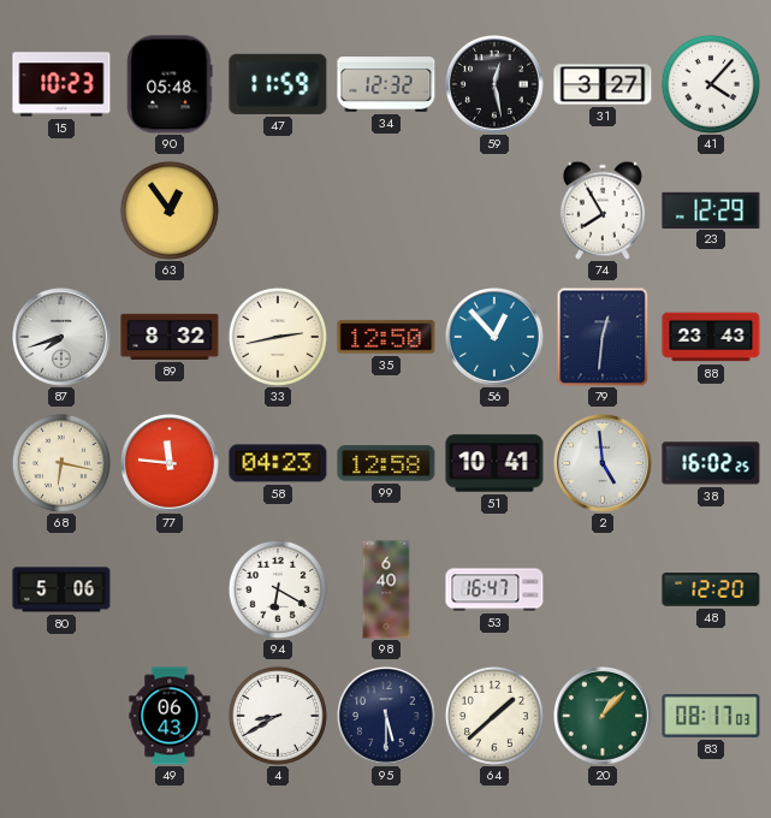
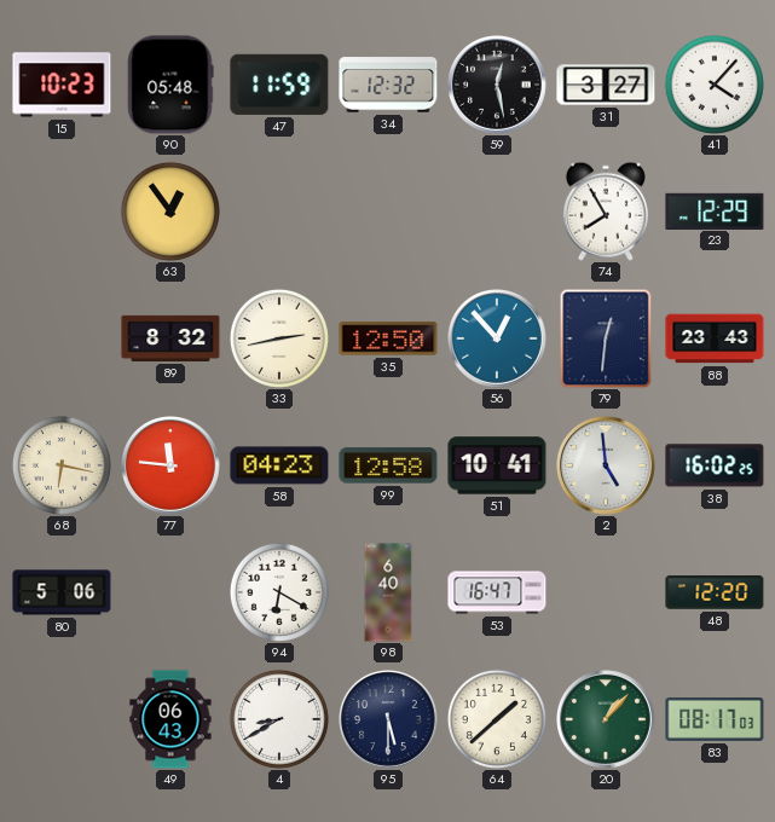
87: 7:42 -> none
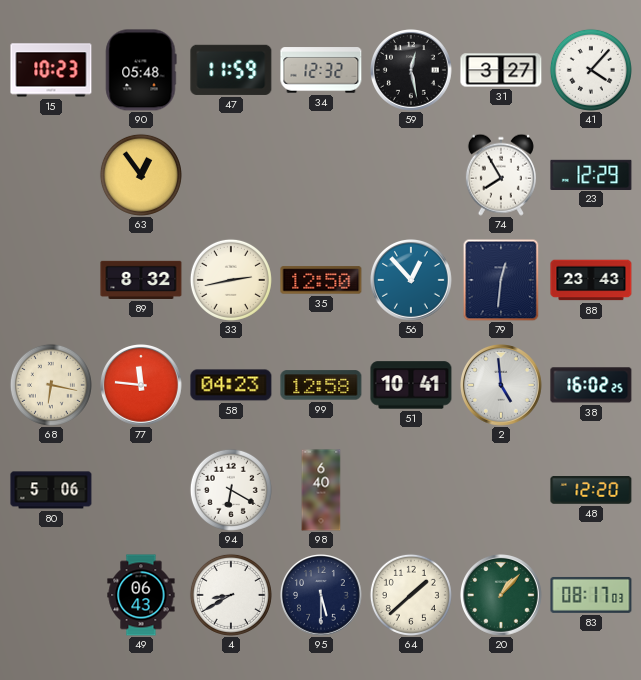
53: 16:47 -> none
